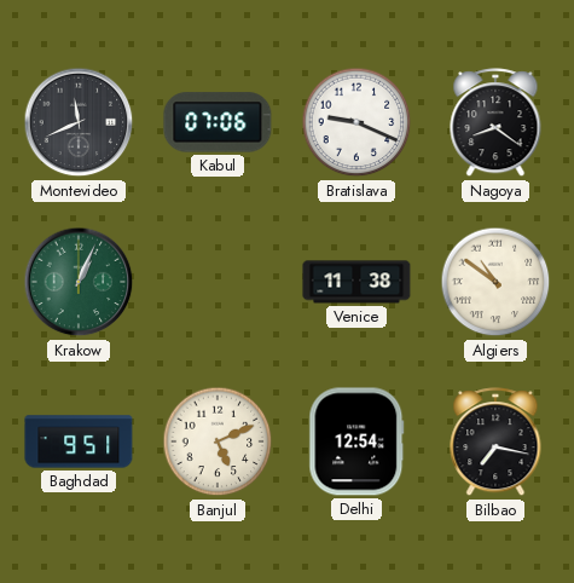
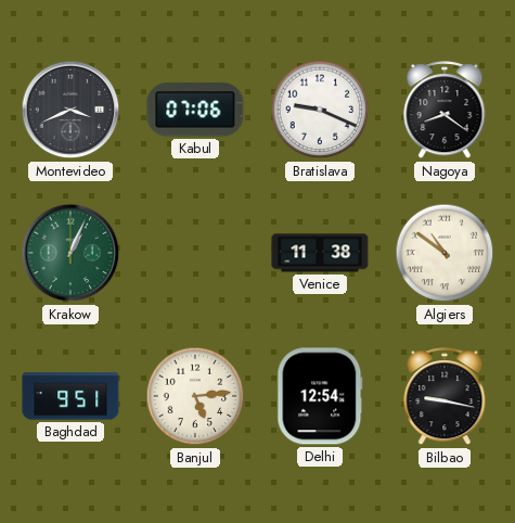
Montevideo: 11:41 -> 3:41
Banjul: 5:11 -> 5:14
Bilbao: 7:17 -> 9:17
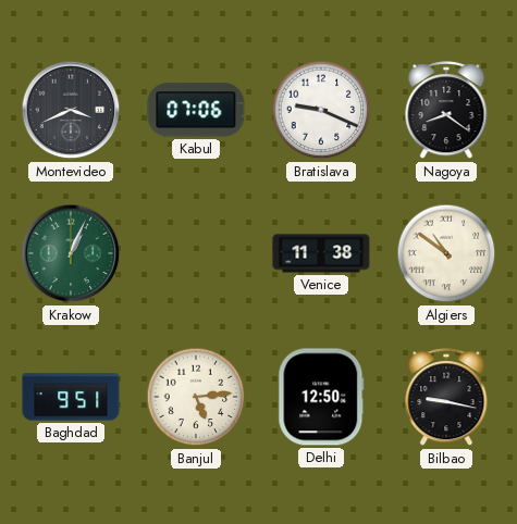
Delhi: 12:54 -> 12:50
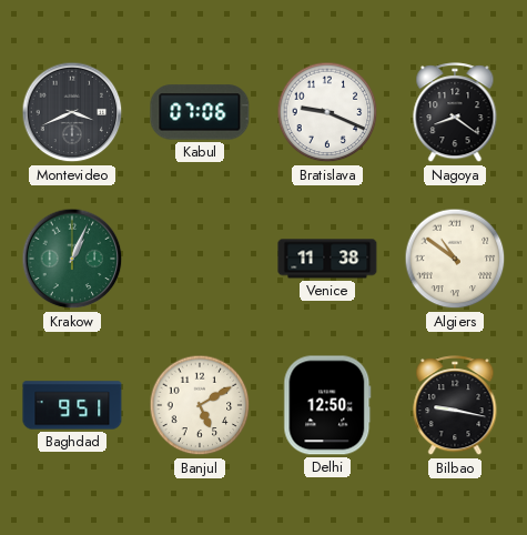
Banjul: 5:14 -> 5:10
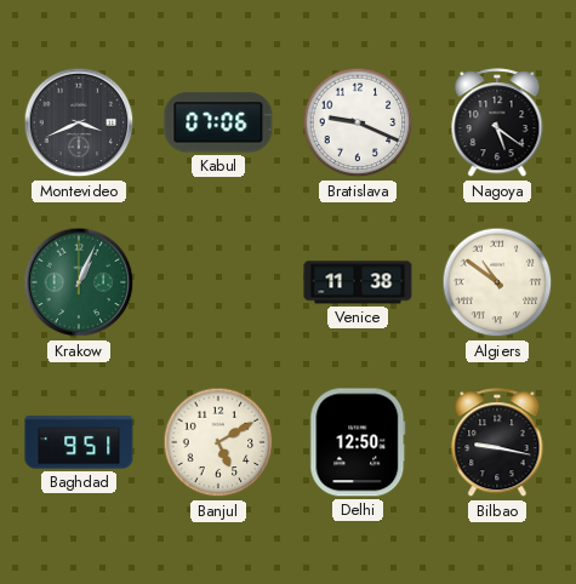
Nagoya: 8:21 -> 5:21
